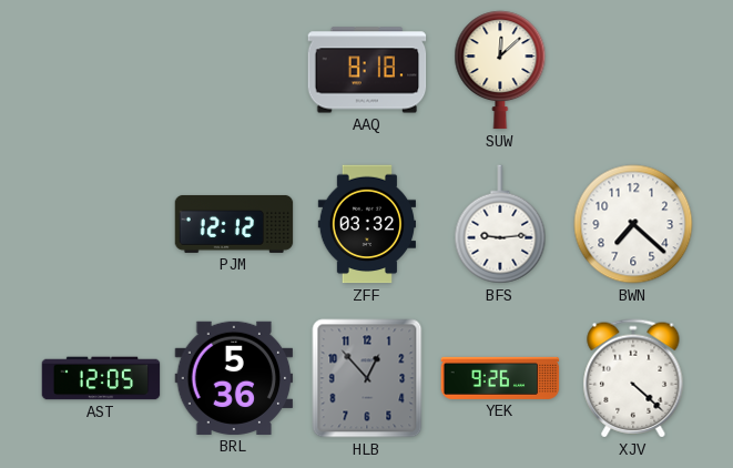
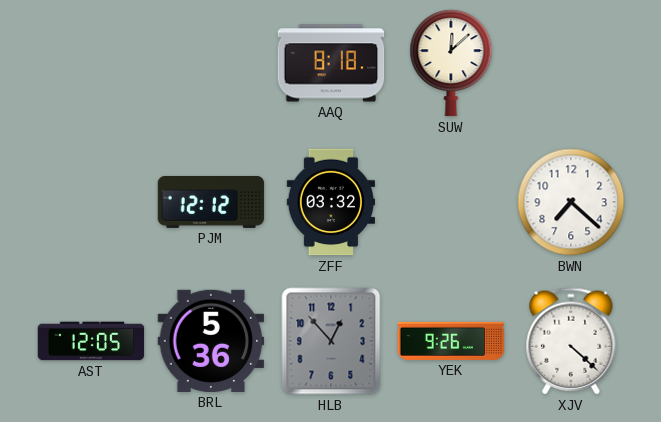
BFS: 9:14 -> none
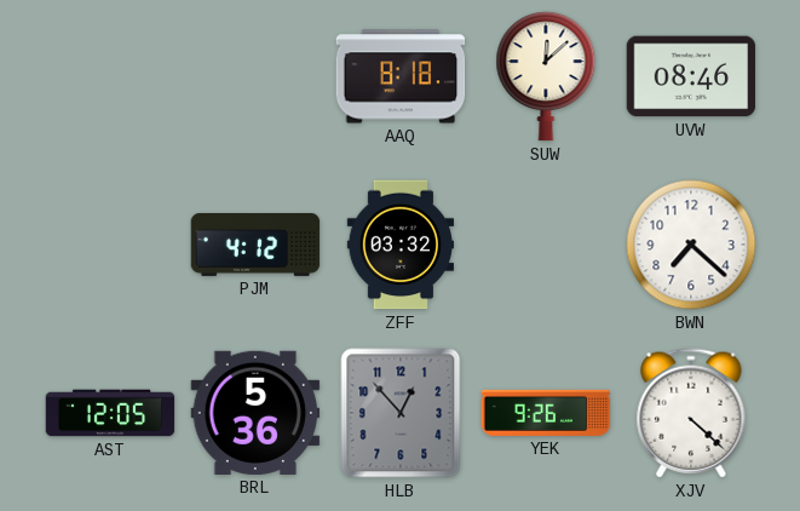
UVW: none -> 08:46
PJM: 12:12 -> 4:12
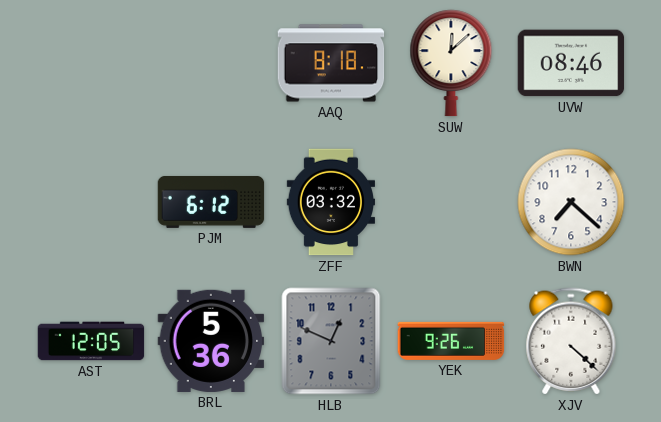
PJM: 4:12 -> 6:12
HLB: 12:53 -> 12:49
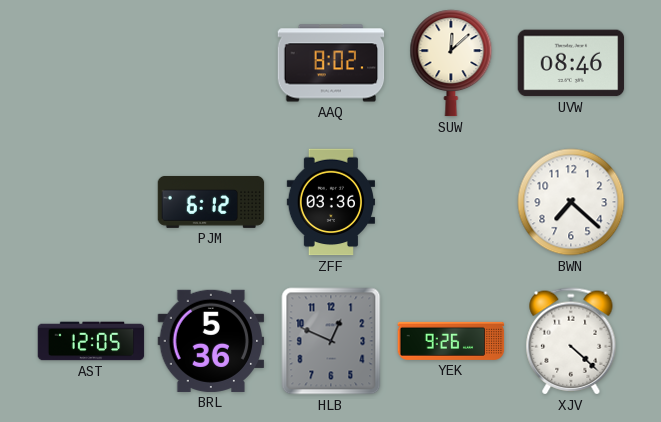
AAQ: 8:18 -> 8:02
ZFF: 03:32 -> 03:36
